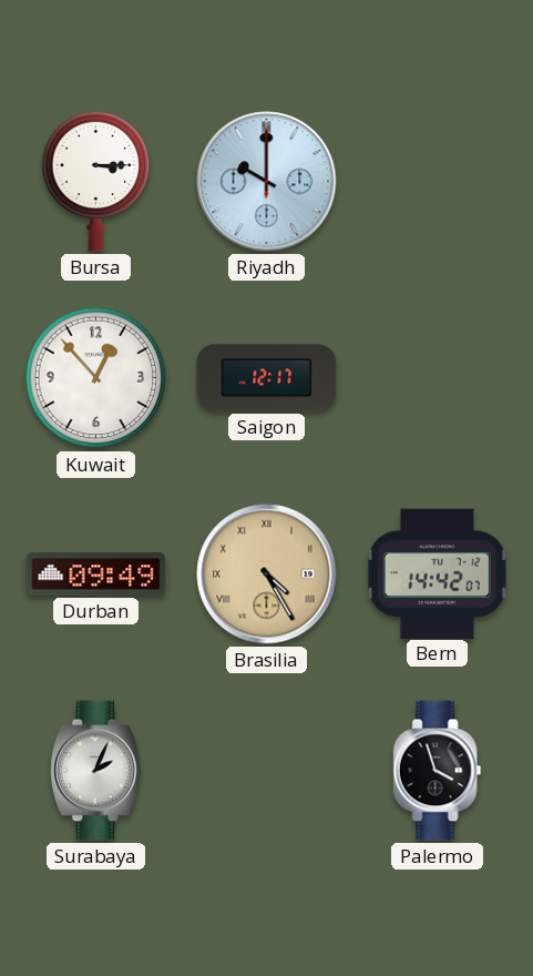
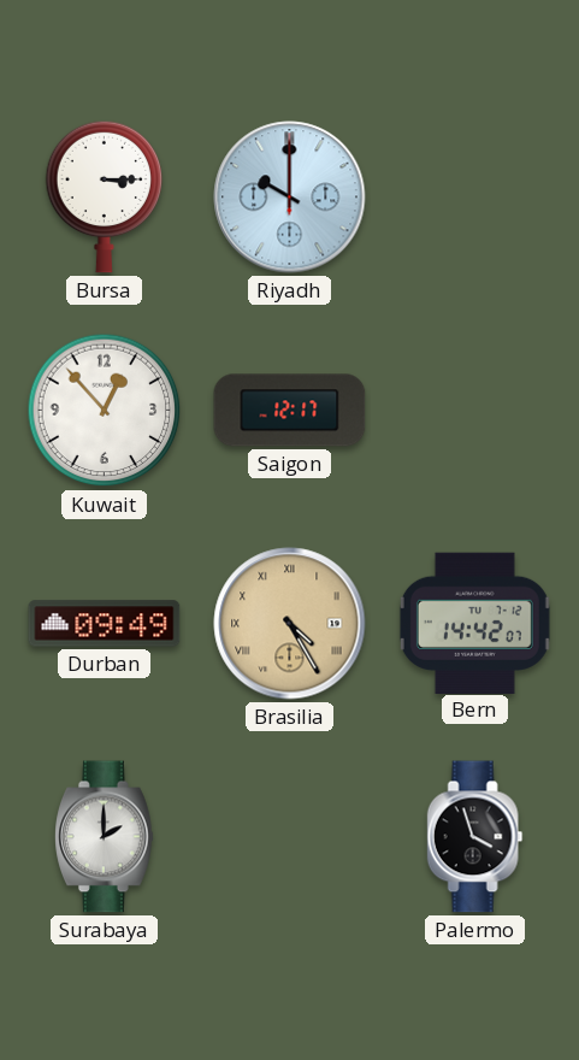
Surabaya: 2:04 -> 2:00
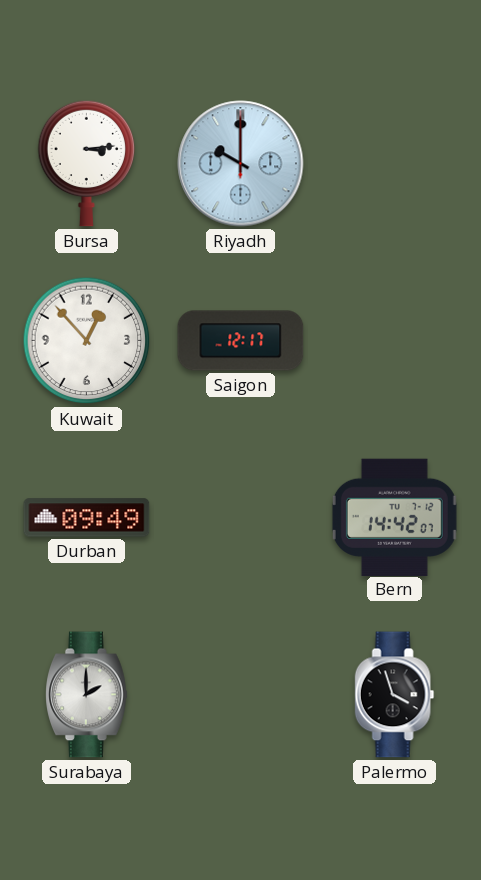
Bursa: 3:15 -> 3:14
Brasilia: 4:25 -> none
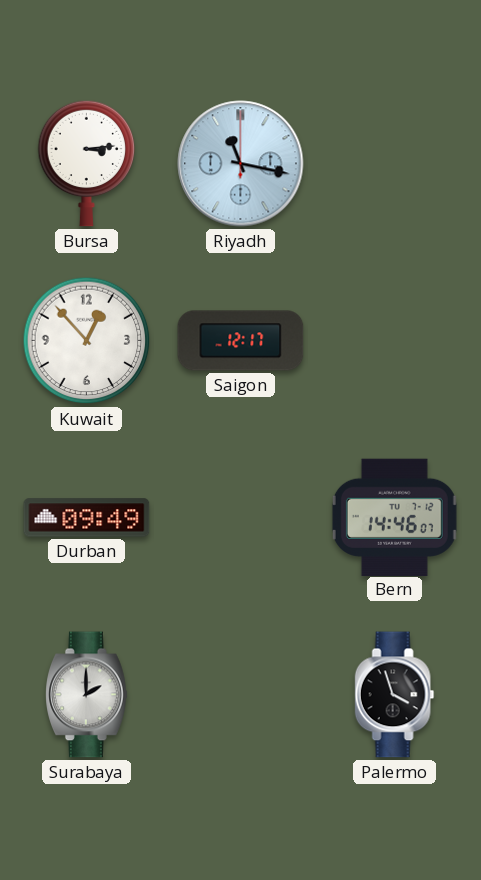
Riyadh: 10:00 -> 11:17
Bern: 14:42 -> 14:46
